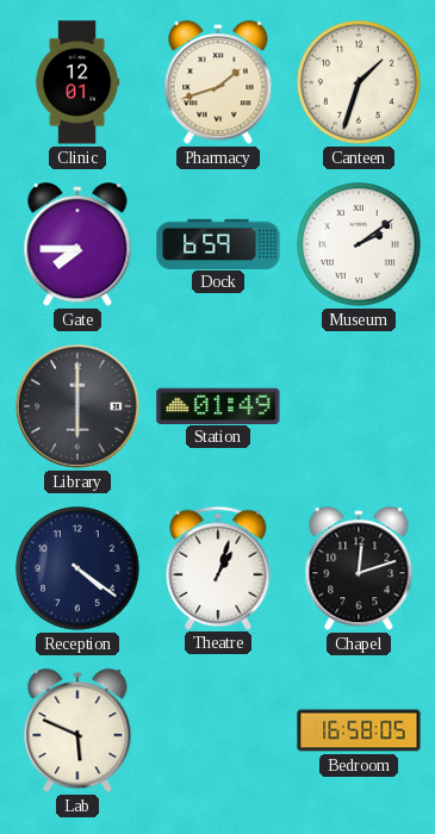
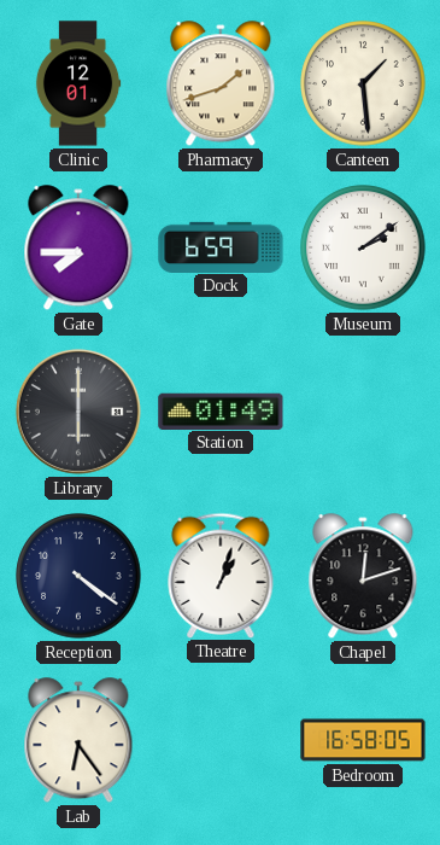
Canteen: 1:33 -> 1:29
Lab: 5:49 -> 6:24
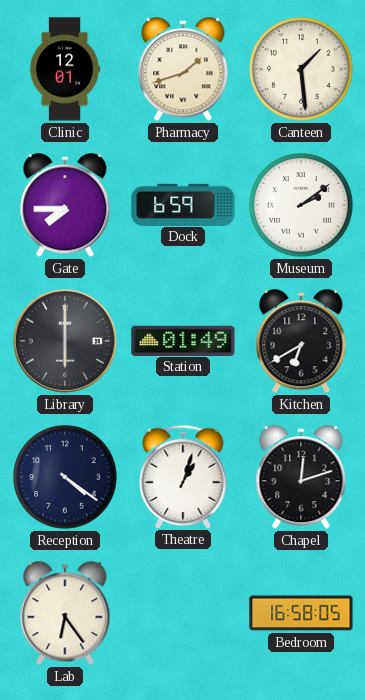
Kitchen: none -> 6:40
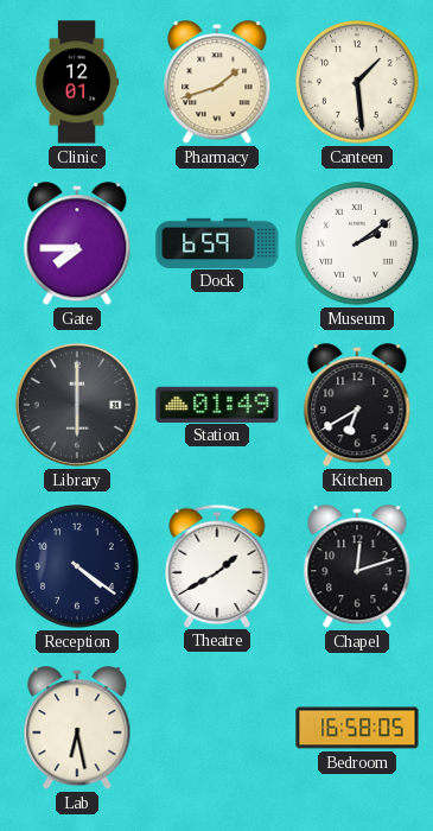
Theatre: 1:03 -> 1:40
Lab: 6:24 -> 6:28
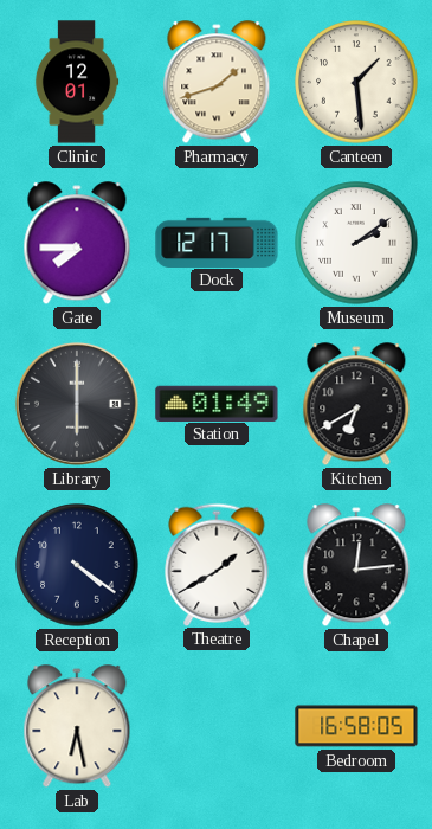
Dock: 6:59 -> 12:17
Chapel: 12:12 -> 12:14
